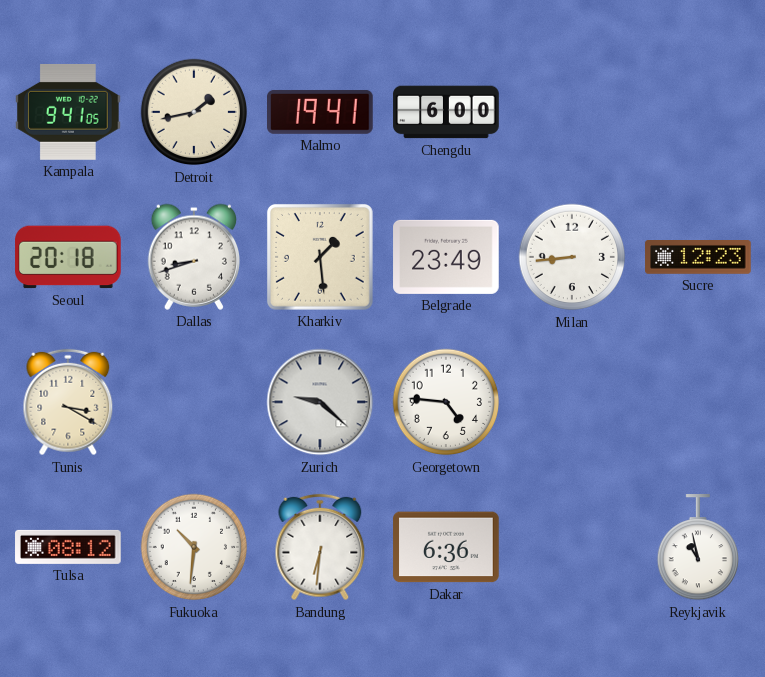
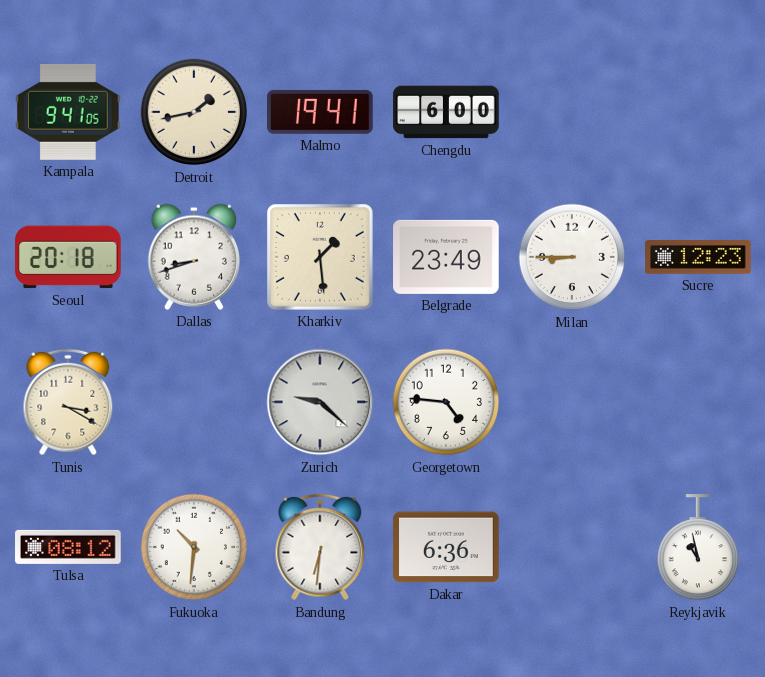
Milan: 8:44 -> 8:45
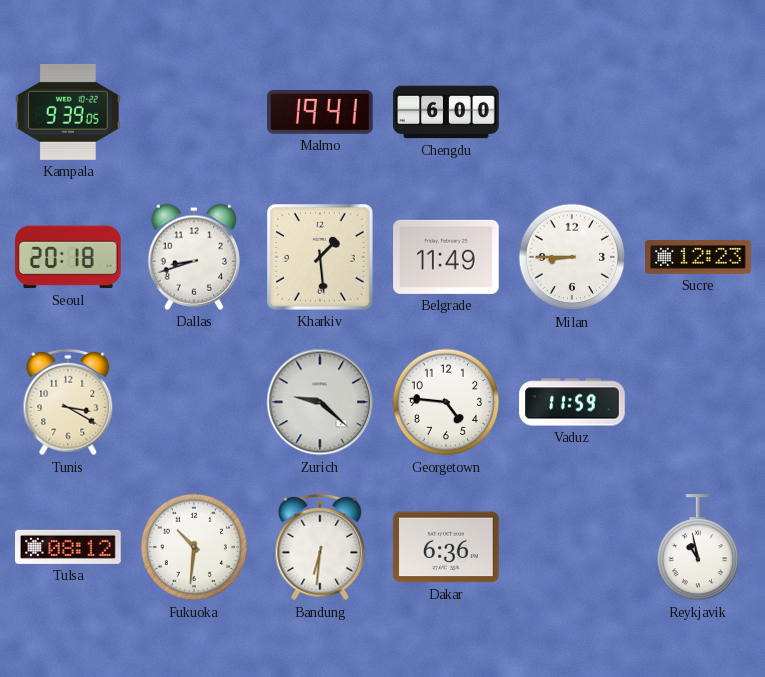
Kampala: 9:41 -> 9:39
Detroit: 1:43 -> none
Belgrade: 23:49 -> 11:49
Vaduz: none -> 11:59
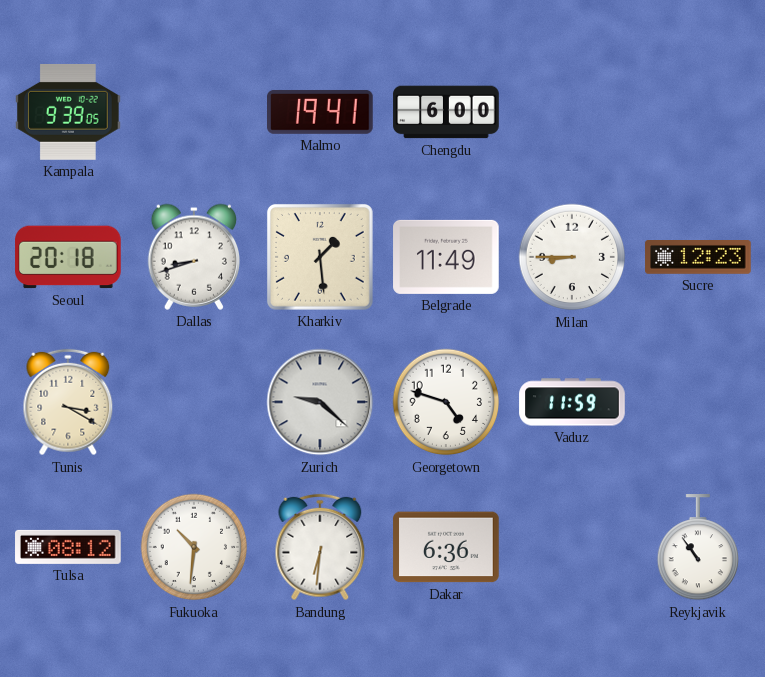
Georgetown: 4:46 -> 4:48
Reykjavik: 10:58 -> 10:54
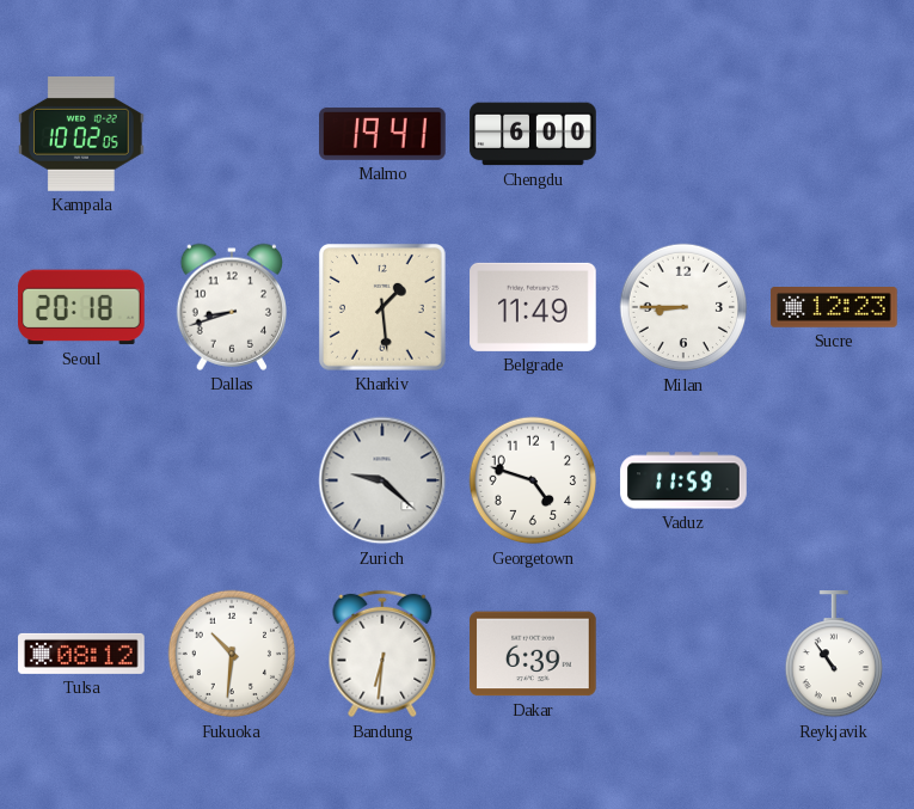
Kampala: 9:39 -> 10:02
Tunis: 3:20 -> none
Dakar: 6:36 -> 6:39
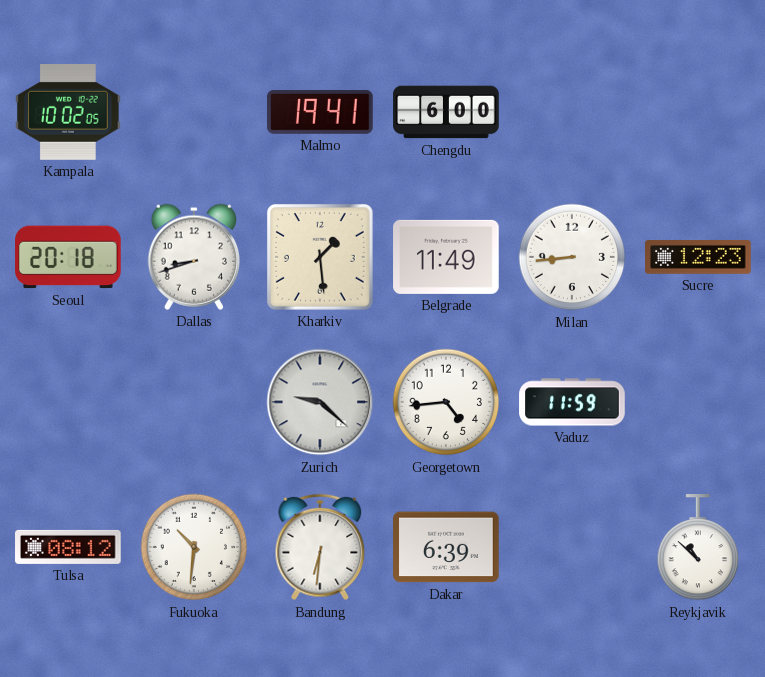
Milan: 8:45 -> 8:44
Georgetown: 4:48 -> 4:44
Reykjavik: 10:54 -> 10:52
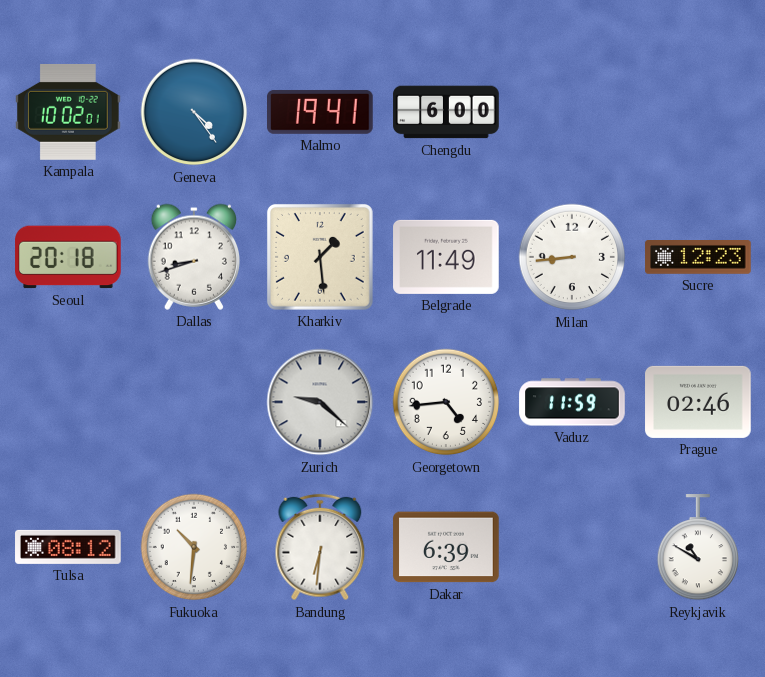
Kampala: 10:02:05 -> 10:02:01
Geneva: none -> 4:24
Prague: none -> 02:46
Reykjavik: 10:52 -> 10:50
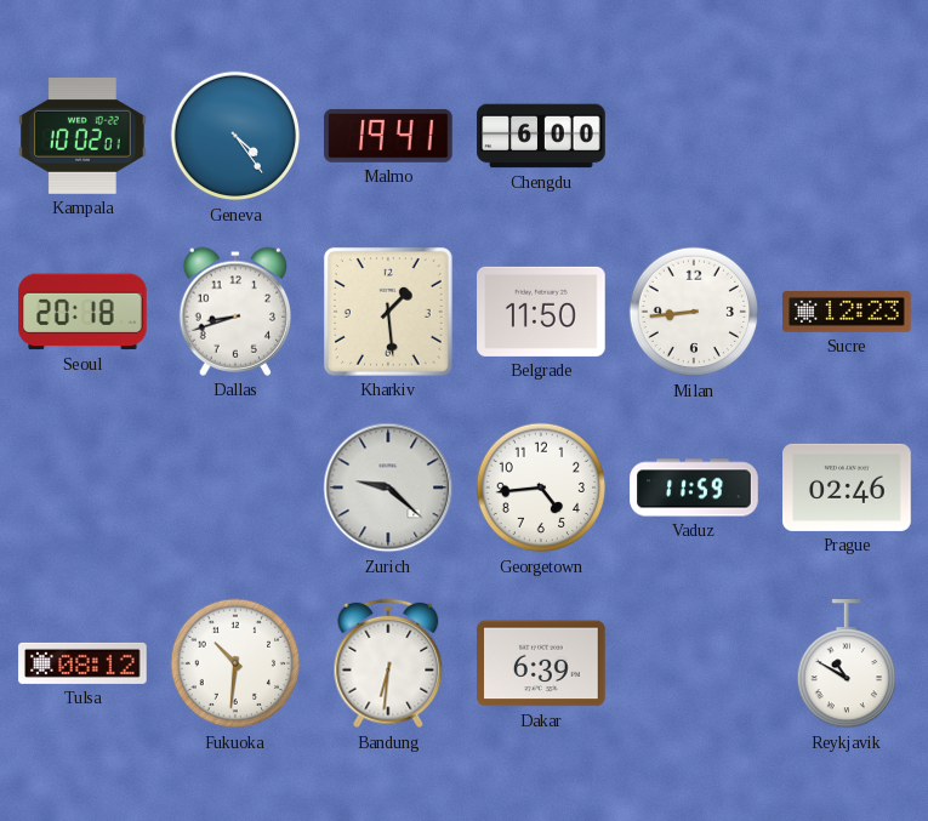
Belgrade: 11:49 -> 11:50
